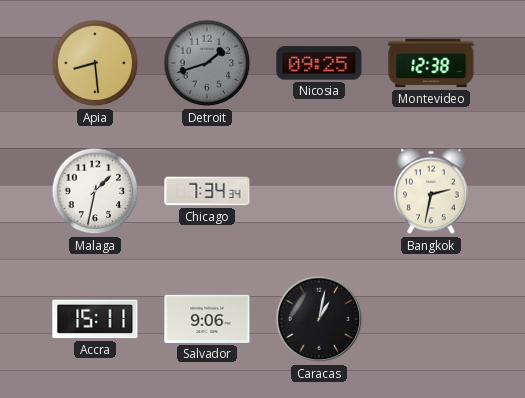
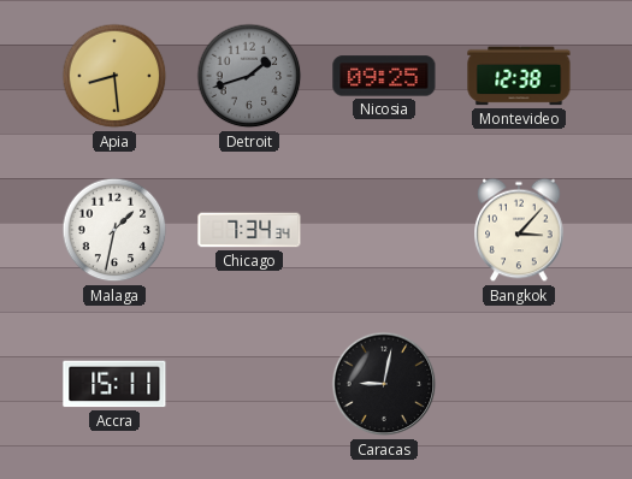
Bangkok: 2:32 -> 3:07
Salvador: 9:06 -> none
Caracas: 1:02 -> 9:02
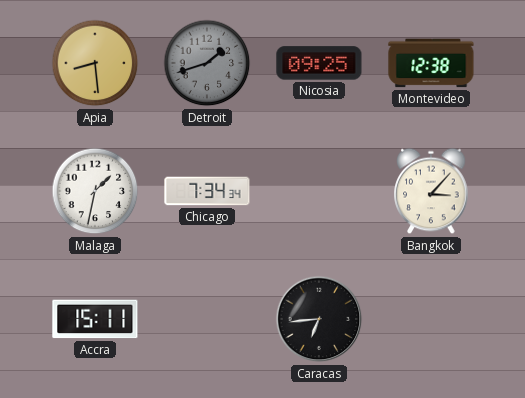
Caracas: 9:02 -> 6:44
